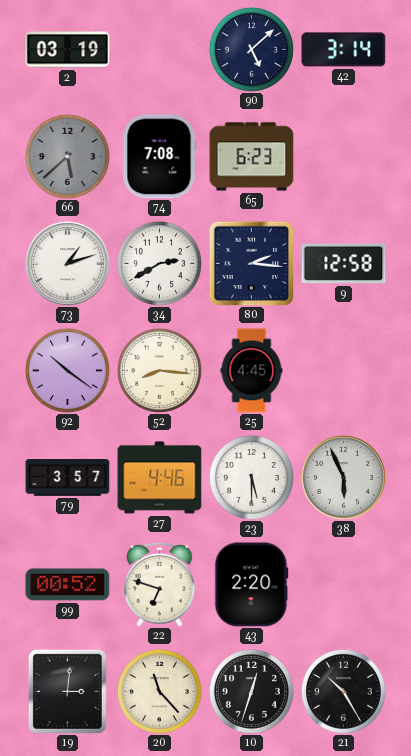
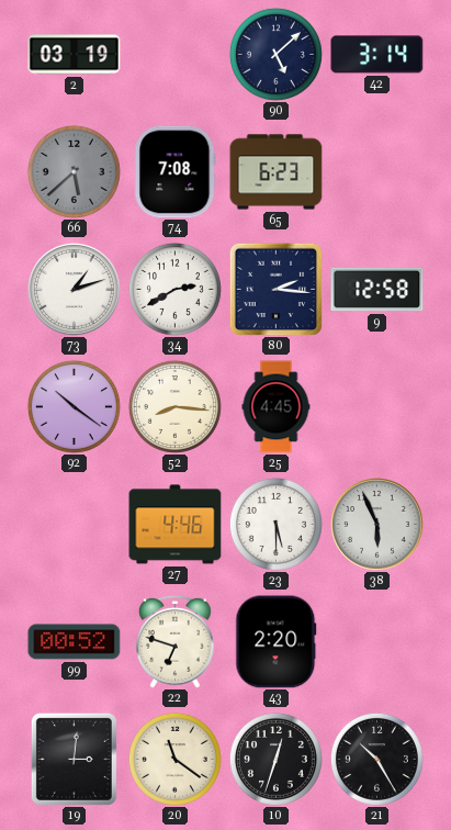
79: 3:57 -> none
20: 11:23 -> 11:21
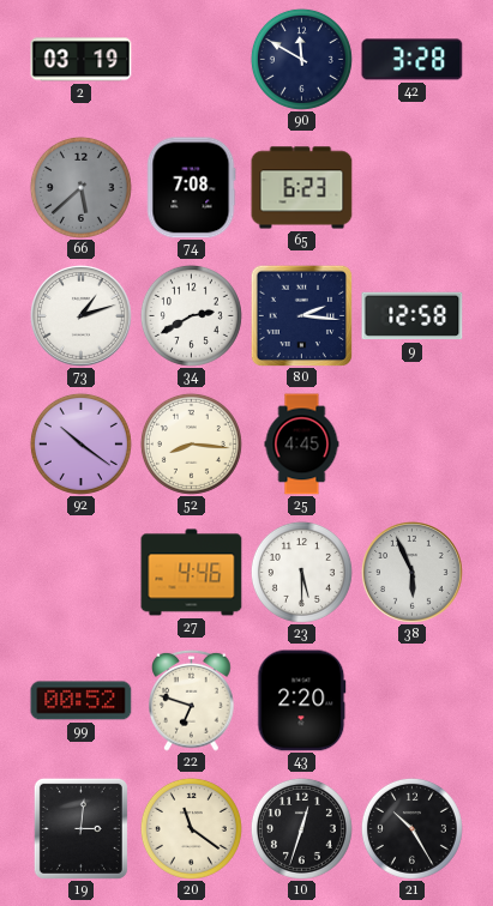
90: 5:08 -> 11:50
42: 3:14 -> 3:28
